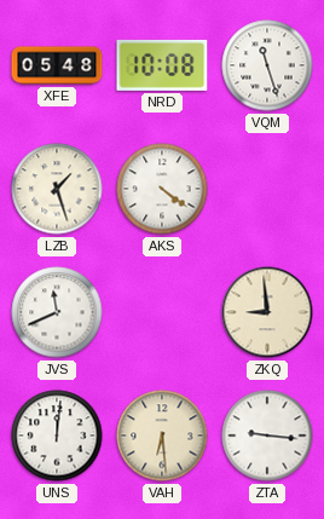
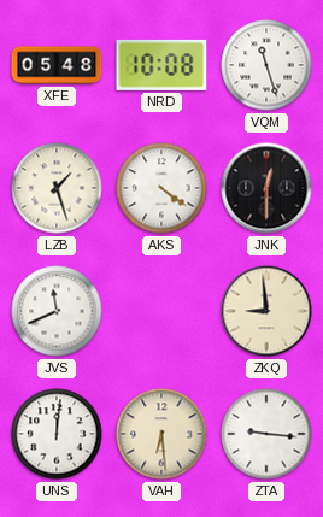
JNK: none -> 12:30
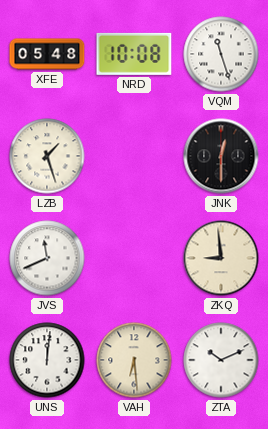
AKS: 4:21 -> none
ZTA: 9:16 -> 10:11
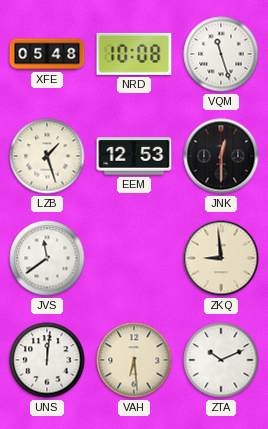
EEM: none -> 12:53
JVS: 11:41 -> 11:39
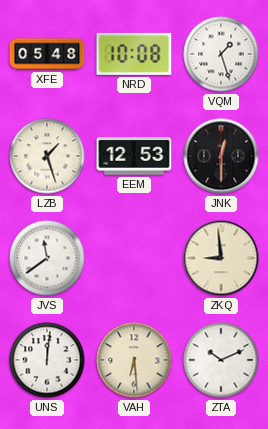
VQM: 11:27 -> 1:27
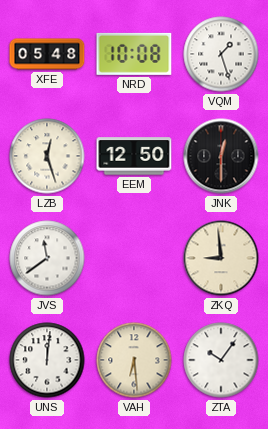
LZB: 1:27 -> 12:27
EEM: 12:53 -> 12:50
ZTA: 10:11 -> 10:06
